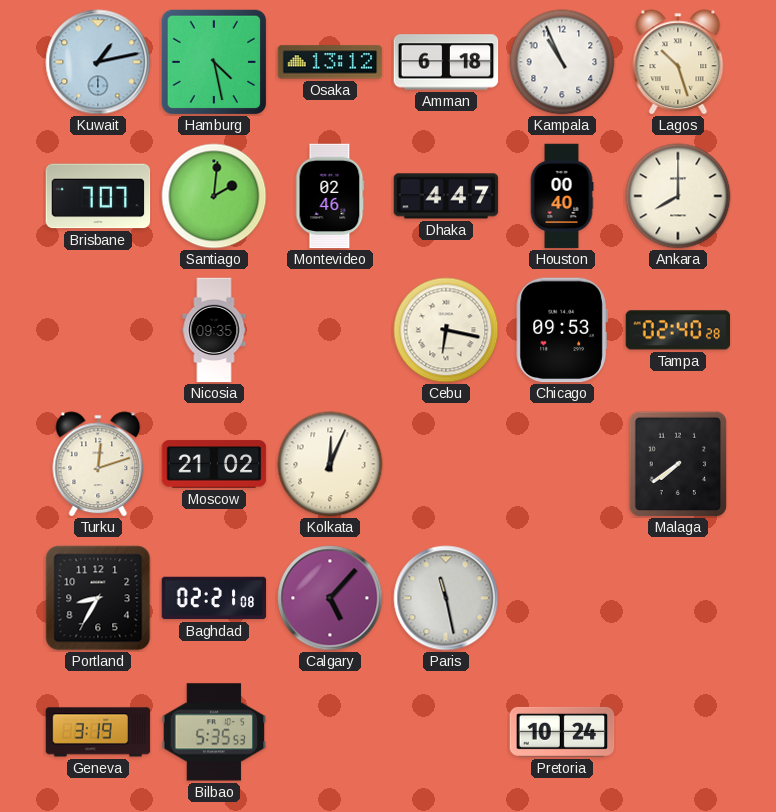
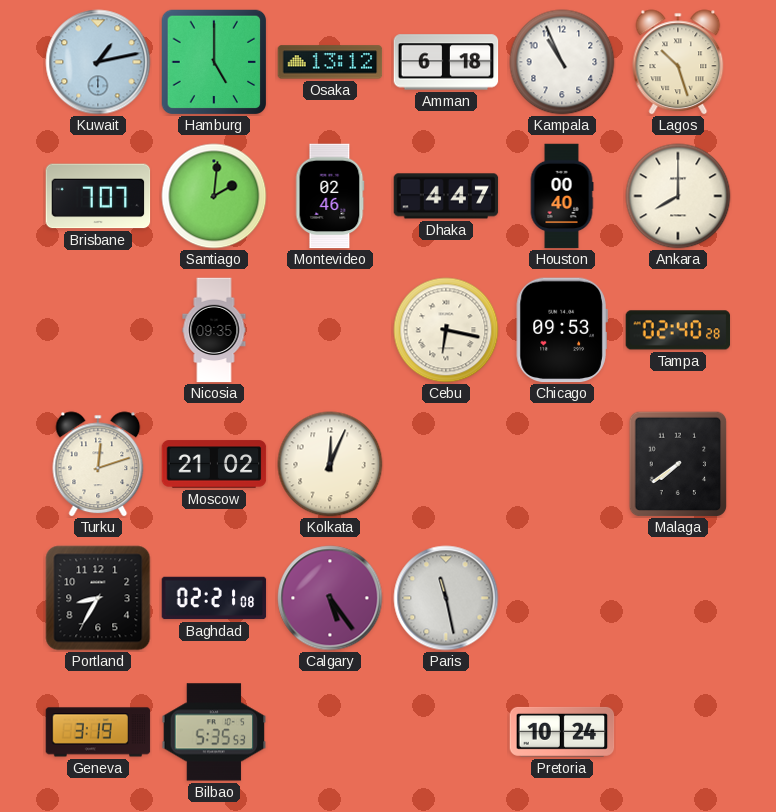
Hamburg: 4:28 -> 5:00
Calgary: 5:07 -> 5:24
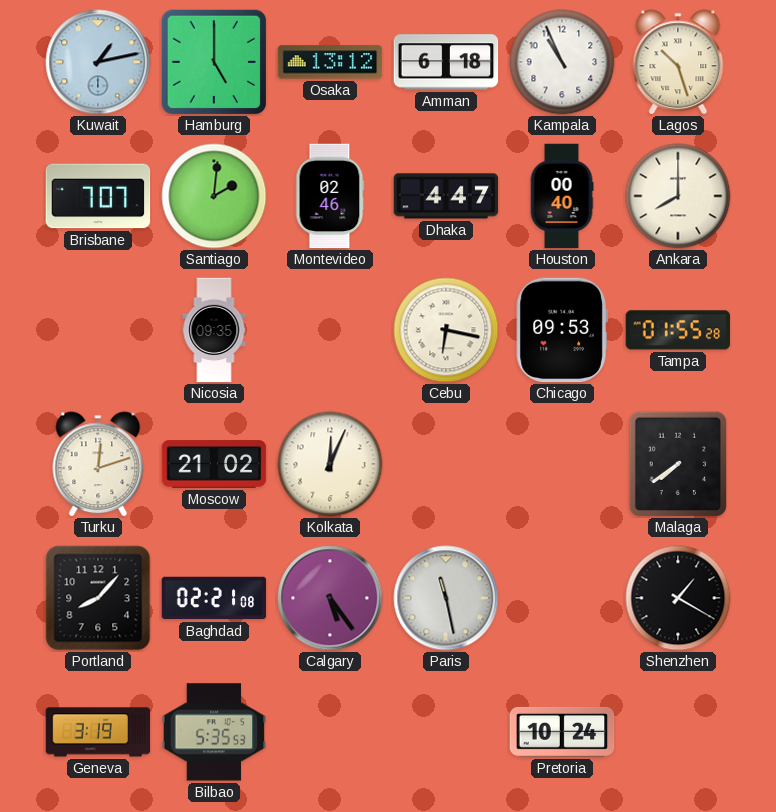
Tampa: 02:40 -> 01:55
Portland: 8:35 -> 8:07
Shenzhen: none -> 1:20
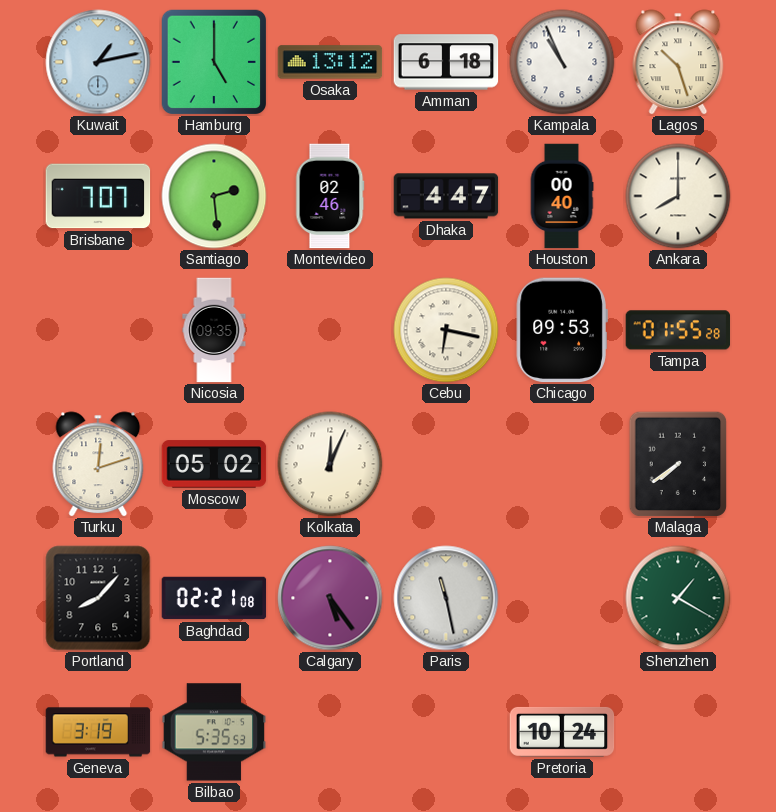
Santiago: 2:01 -> 2:29
Moscow: 21:02 -> 05:02
Shenzhen dial: black -> green
